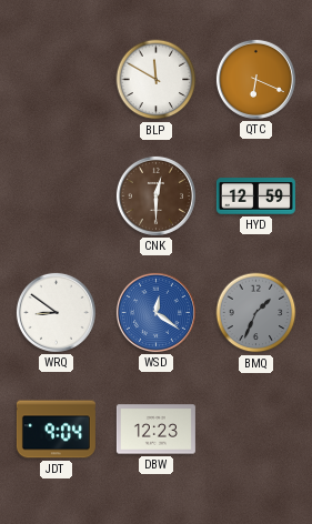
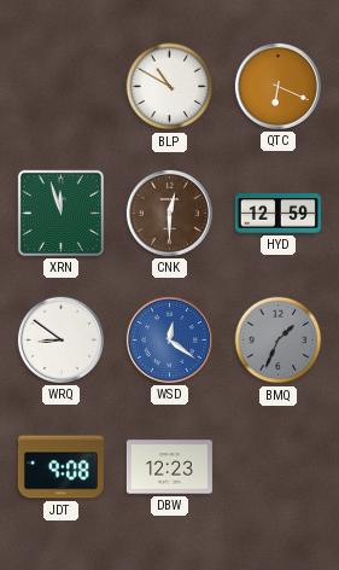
BLP: 11:50 -> 10:50
XRN: none -> 11:57
JDT: 9:04 -> 9:08
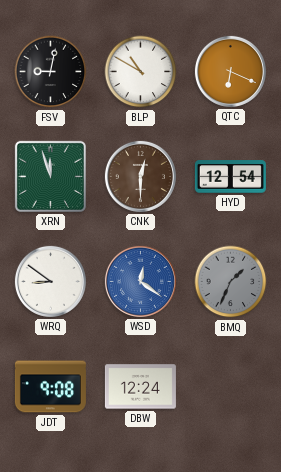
FSV: none -> 9:02
HYD: 12:59 -> 12:54
DBW: 12:23 -> 12:24
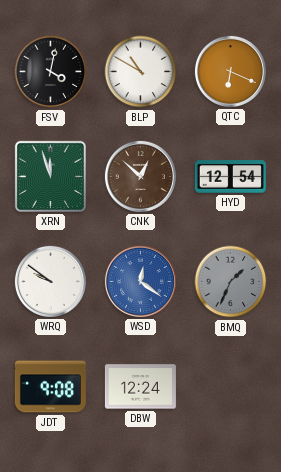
FSV: 9:02 -> 4:02
CNK: 12:30 -> 12:52
WRQ: 8:51 -> 9:51
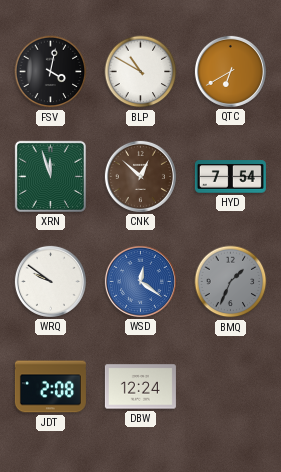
QTC: 6:19 -> 6:40
HYD: 12:54 -> 7:54
JDT: 9:08 -> 2:08
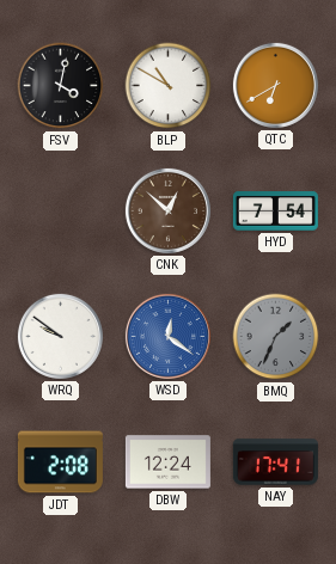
XRN: 11:57 -> none
NAY: none -> 17:41
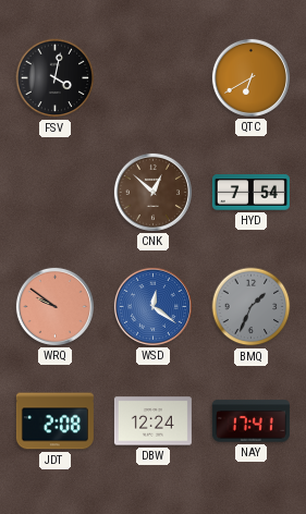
BLP: 10:50 -> none
WRQ dial: white -> salmon
